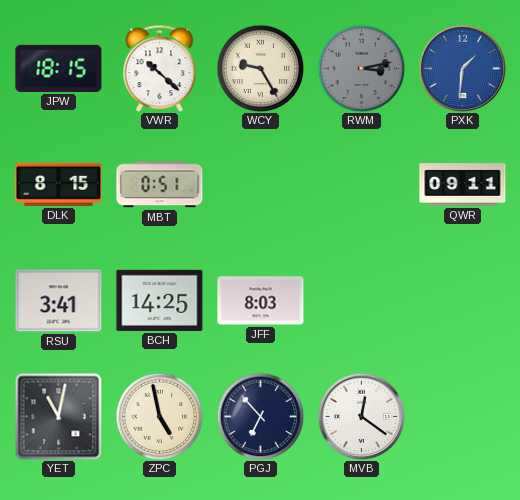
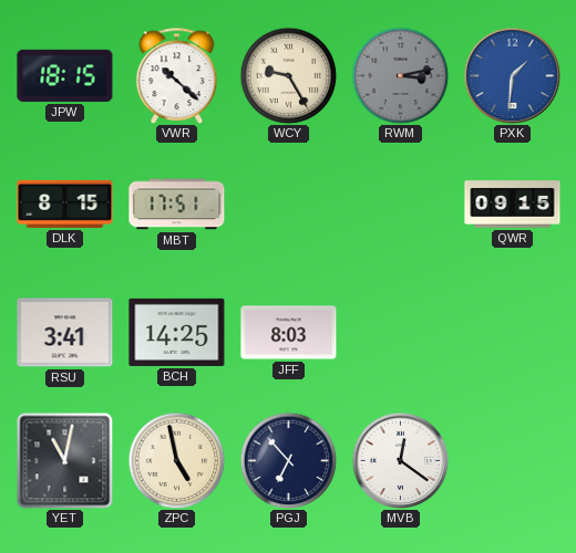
MBT: 0:51 -> 17:51
QWR: 09:11 -> 09:15
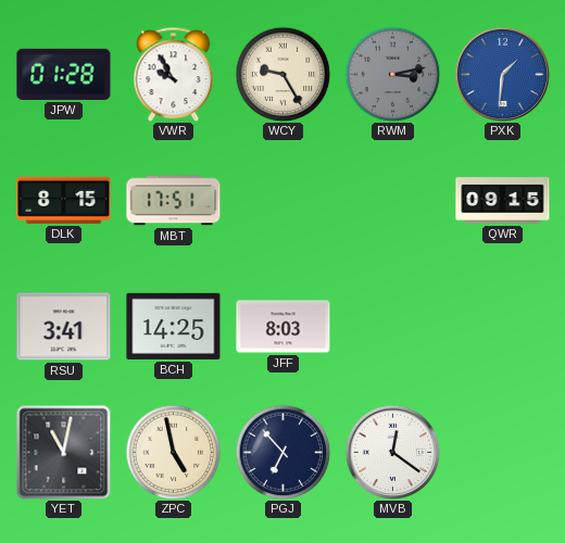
JPW: 18:15 -> 01:28
VWR: 10:22 -> 9:55
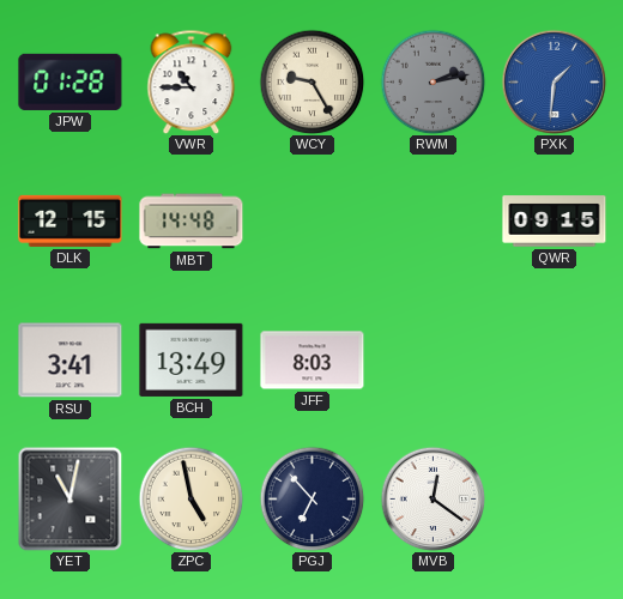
VWR: 9:55 -> 10:45
RWM: 3:13 -> 2:13
DLK: 8:15 -> 12:15
MBT: 17:51 -> 14:48
BCH: 14:25 -> 13:49
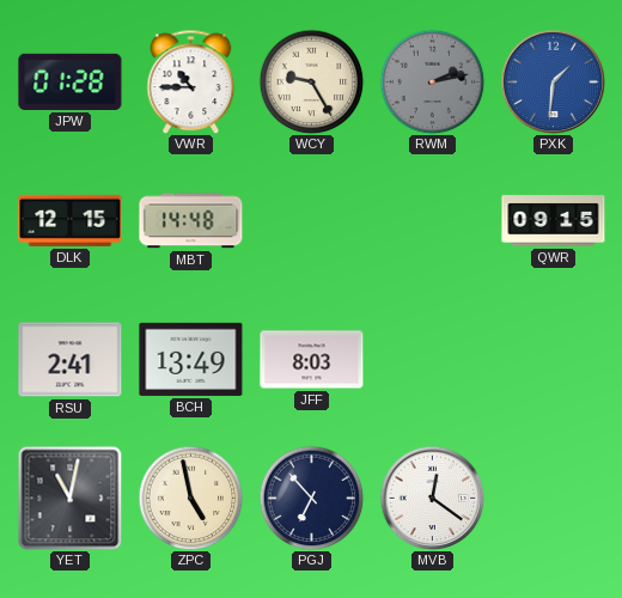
RSU: 3:41 -> 2:41
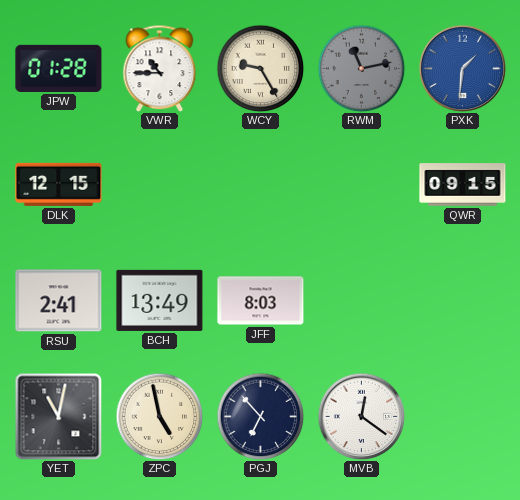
RWM: 2:13 -> 11:13
MBT: 14:48 -> none
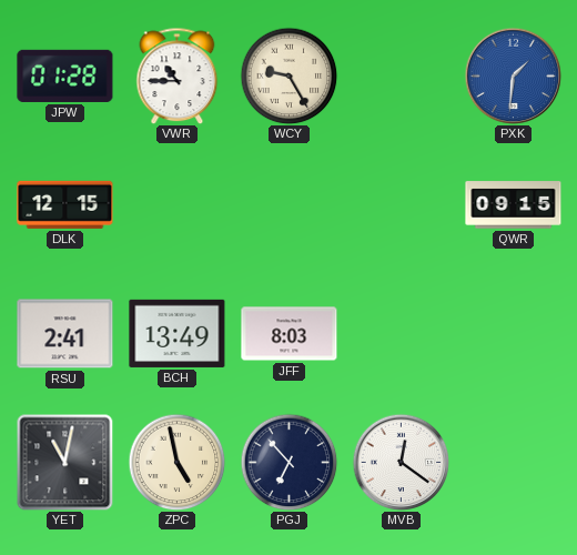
RWM: 11:13 -> none
